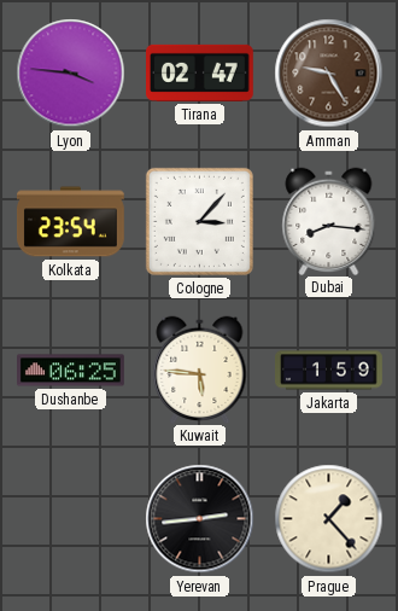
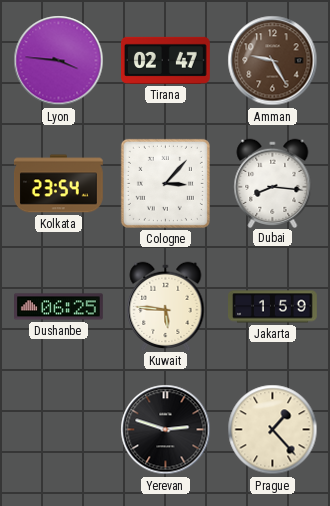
Yerevan: 2:44 -> 2:48
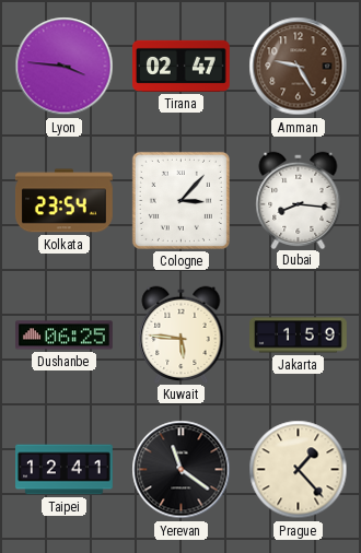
Taipei: none -> 12:41
Yerevan: 2:48 -> 11:21
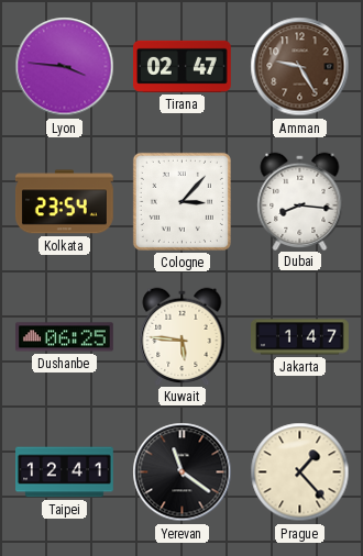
Jakarta: 1:59 -> 1:47
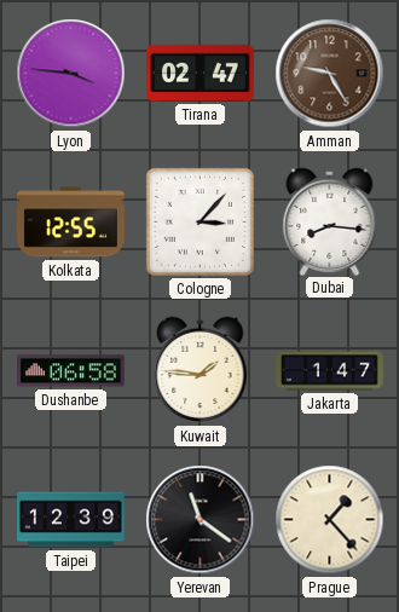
Kolkata: 23:54 -> 12:55
Dushanbe: 06:25 -> 06:58
Kuwait: 5:46 -> 1:46
Taipei: 12:41 -> 12:39
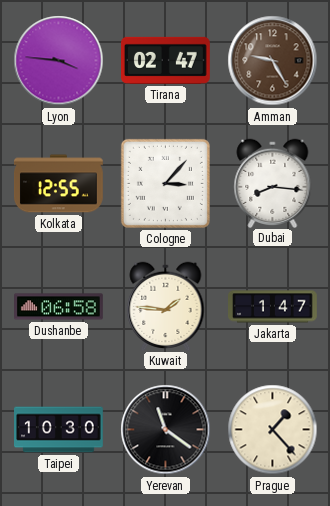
Taipei: 12:39 -> 10:30
